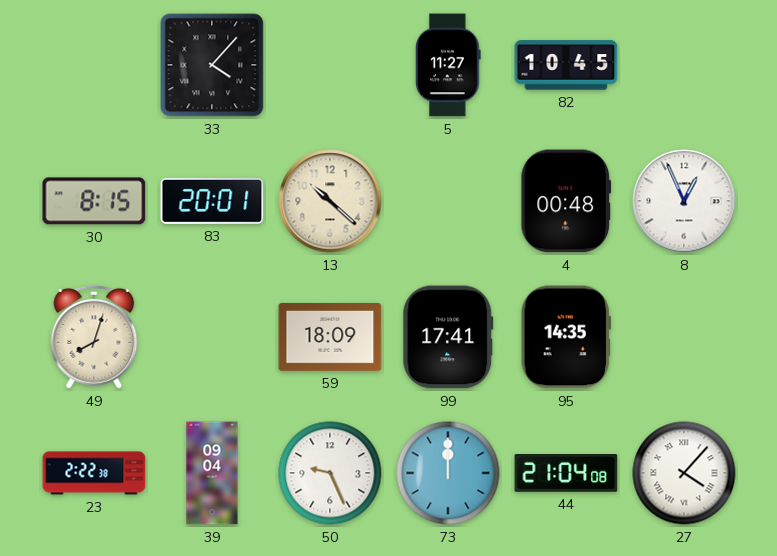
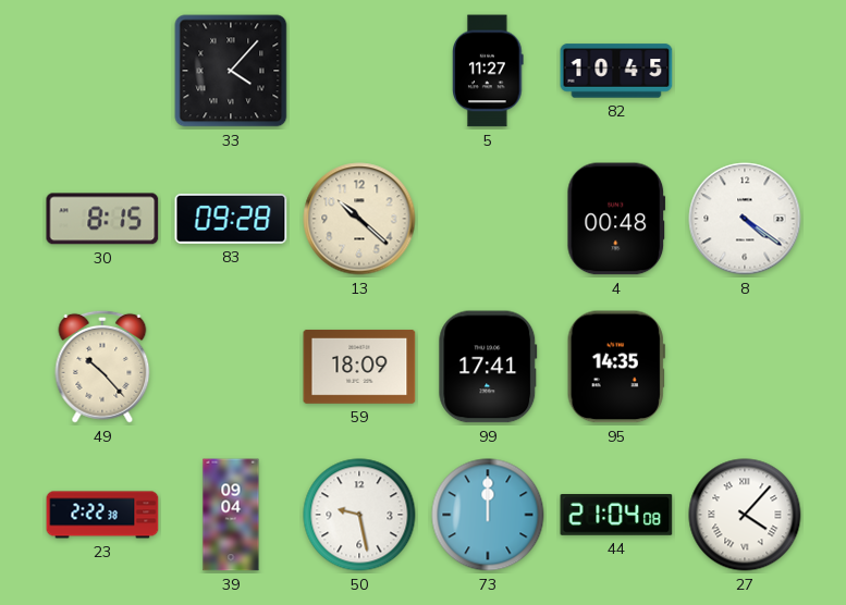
83: 20:01 -> 09:28
8: 12:56 -> 4:21
49: 8:03 -> 10:23
50: 9:26 -> 9:28
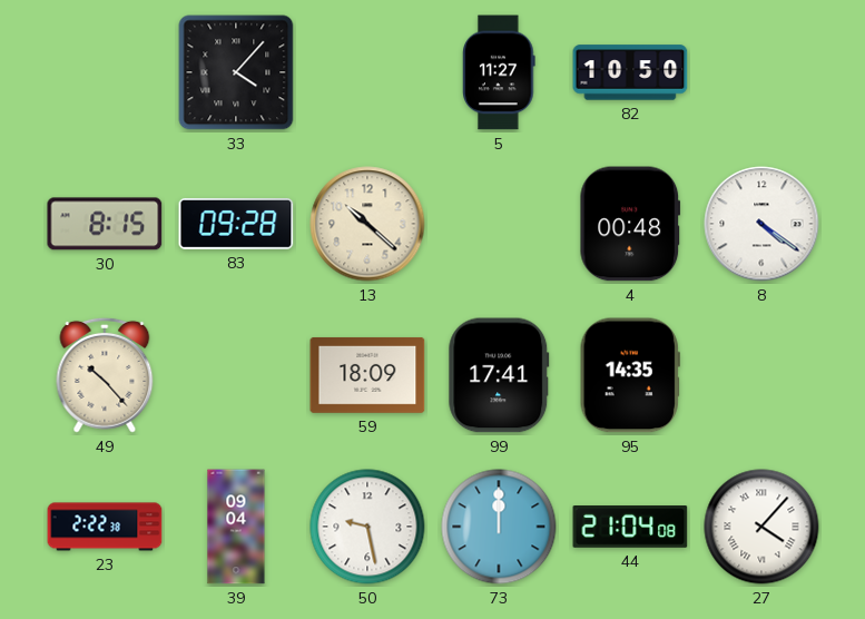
82: 10:45 -> 10:50
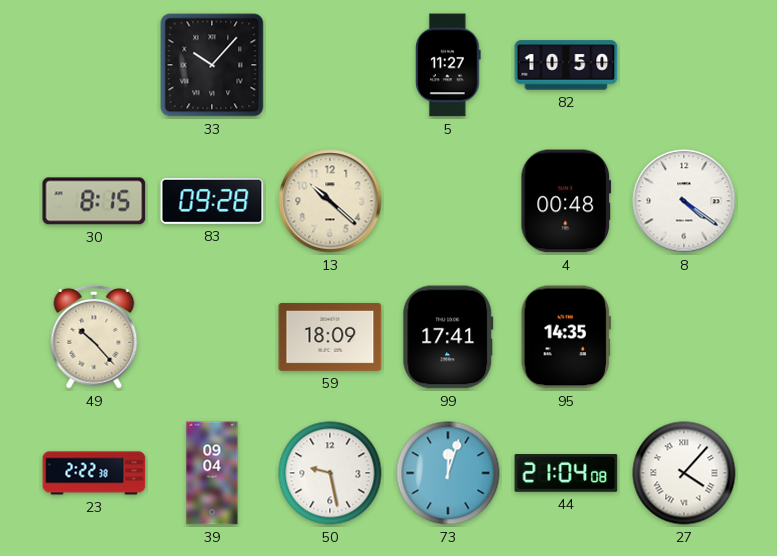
33: 4:07 -> 10:07
73: 12:00 -> 12:03
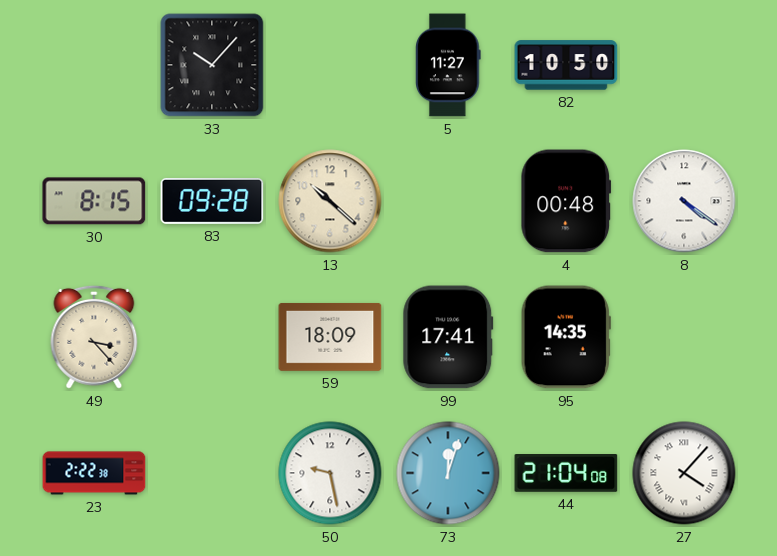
49: 10:23 -> 3:23
39: 09:04 -> none
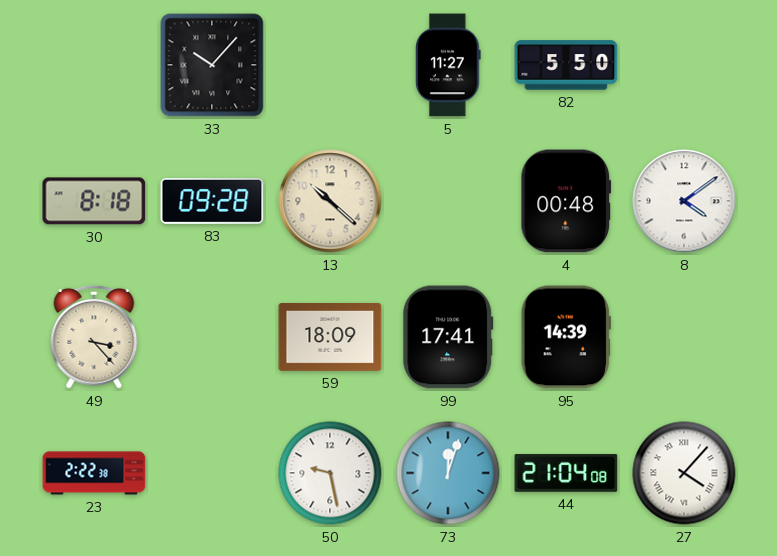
82: 10:50 -> 5:50
30: 8:15 -> 8:18
8: 4:21 -> 4:09
95: 14:35 -> 14:39
